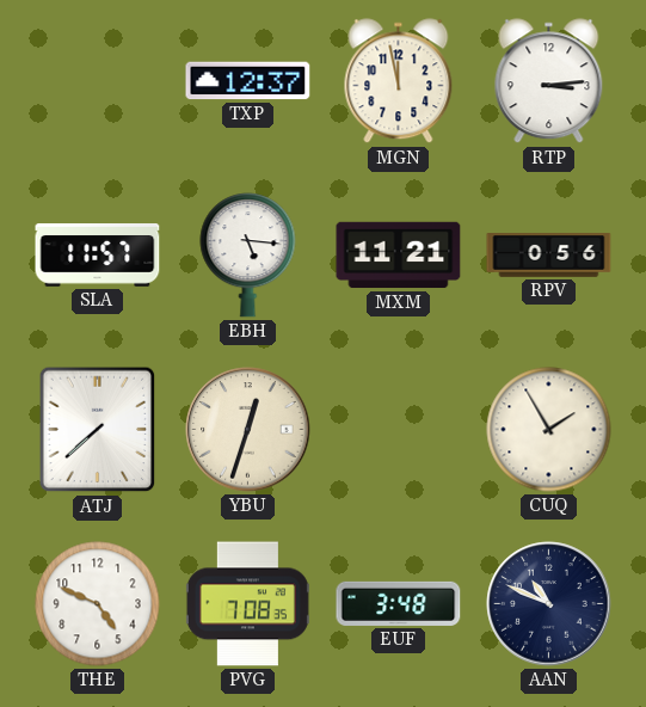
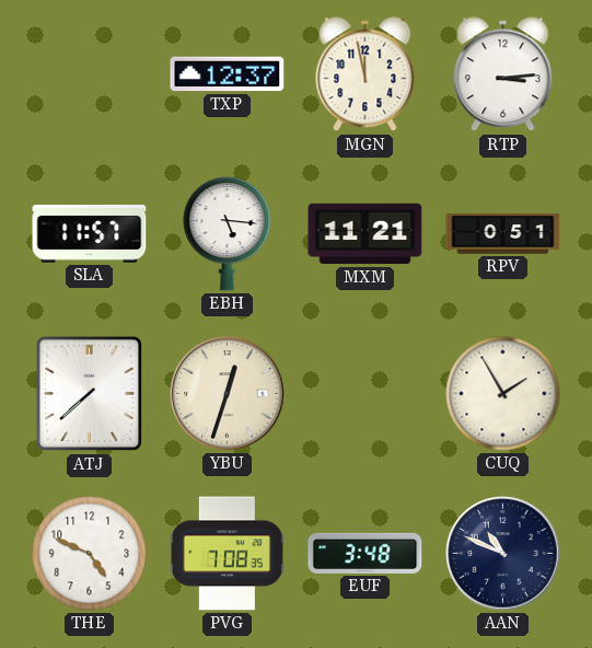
RPV: 0:56 -> 0:51
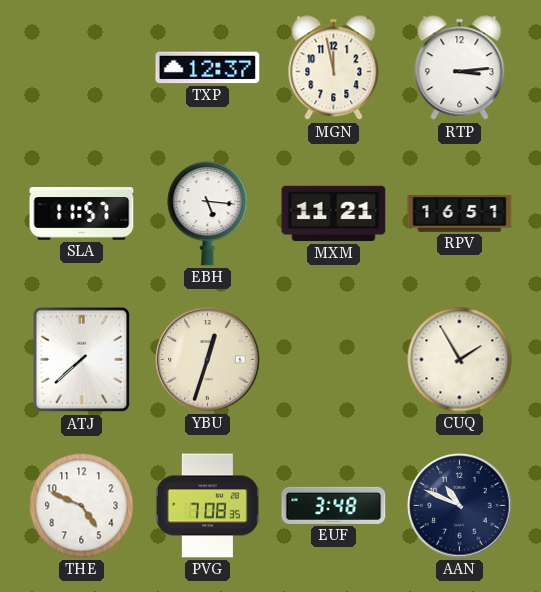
RPV: 0:51 -> 16:51
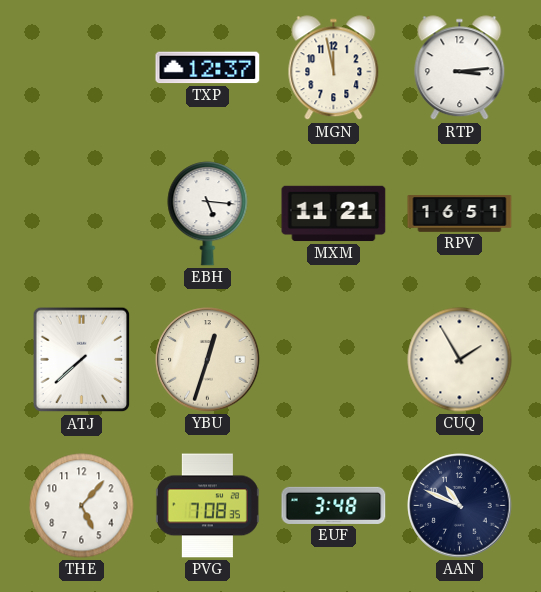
SLA: 11:57 -> none
THE: 4:49 -> 5:07
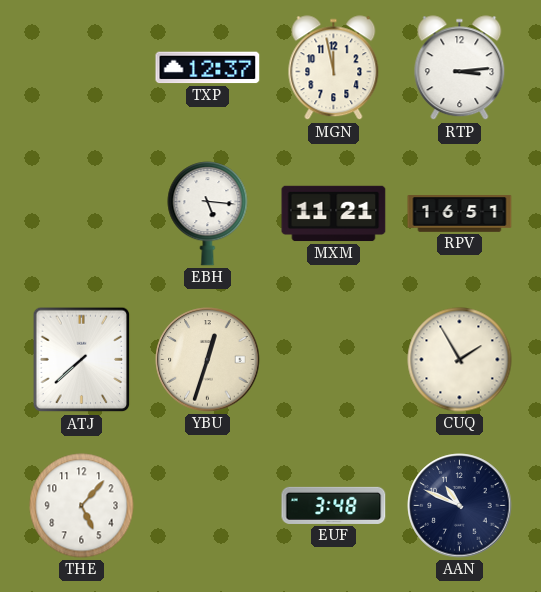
PVG: 7:08 -> none
